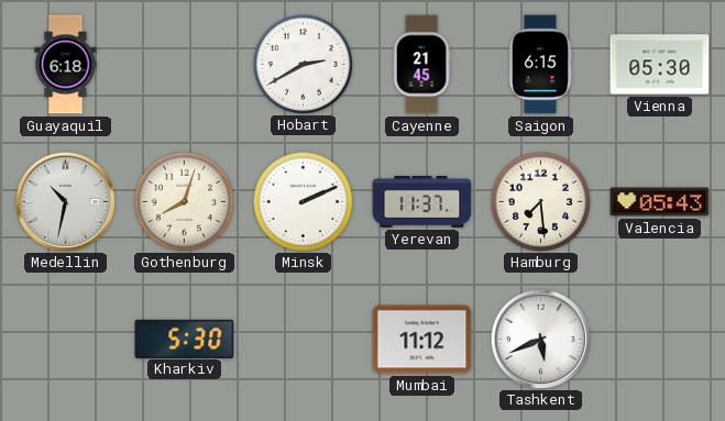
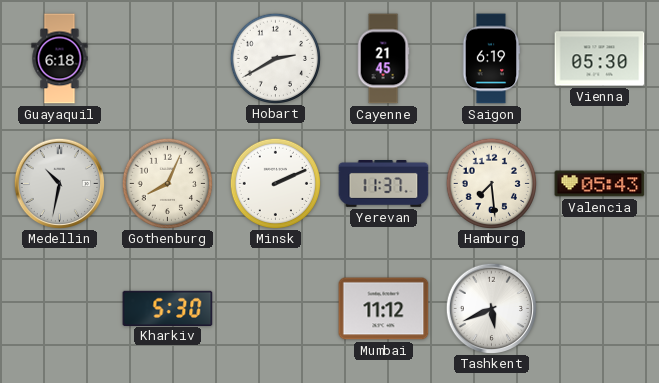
Saigon: 6:15 -> 6:19
Gothenburg: 8:03 -> 8:04
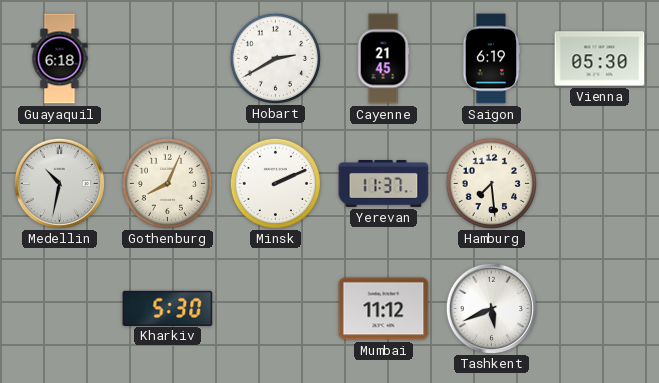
Valencia: 05:43 -> none
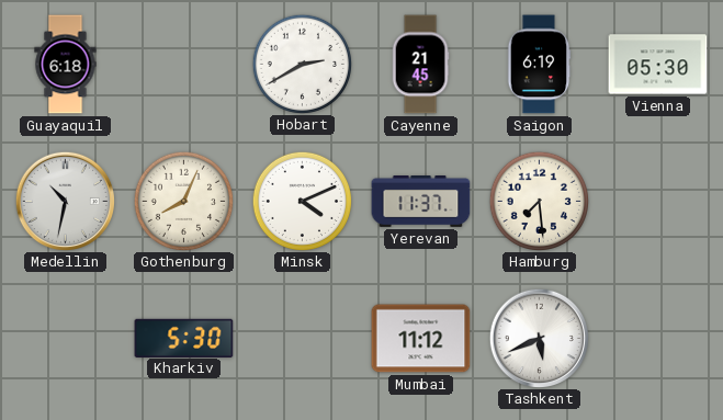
Minsk: 2:11 -> 4:11
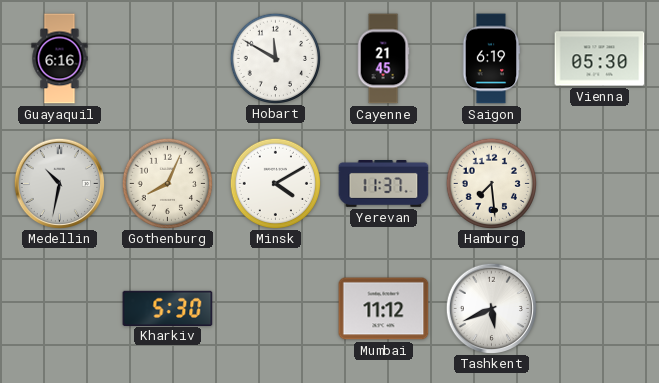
Guayaquil: 6:18 -> 6:16
Hobart: 2:40 -> 11:50
Minsk: 4:11 -> 4:10
